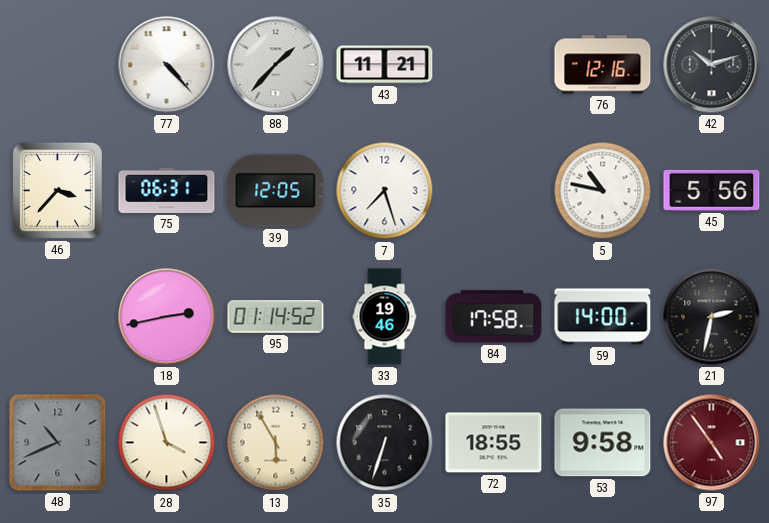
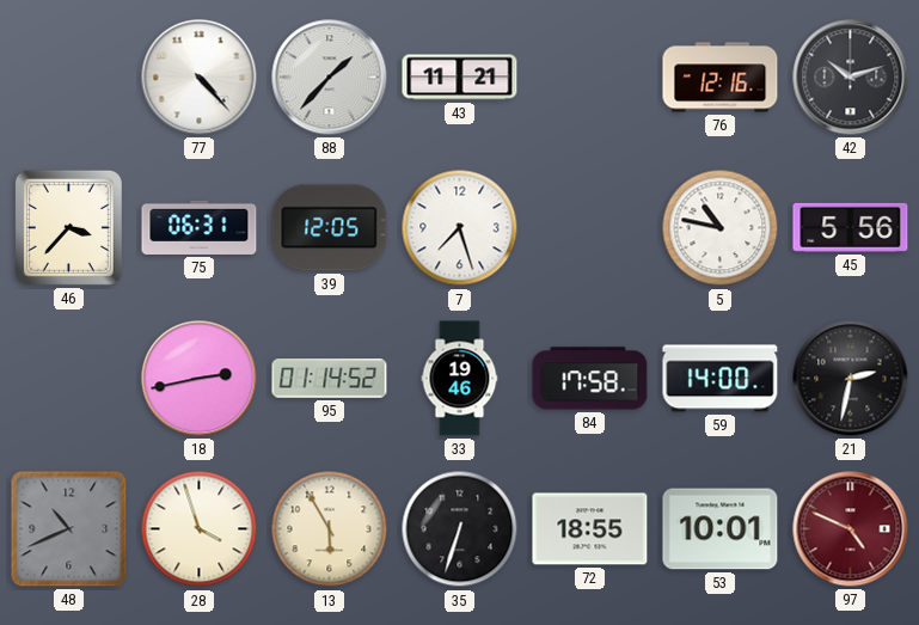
53: 9:58 -> 10:01
97: 4:54 -> 4:49
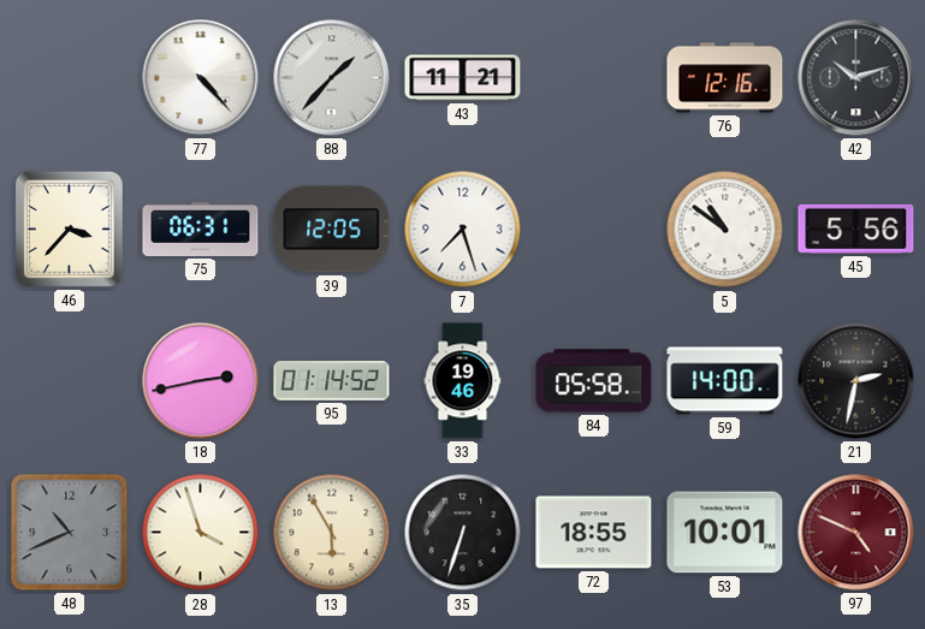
5: 10:47 -> 10:51
84: 17:58 -> 05:58
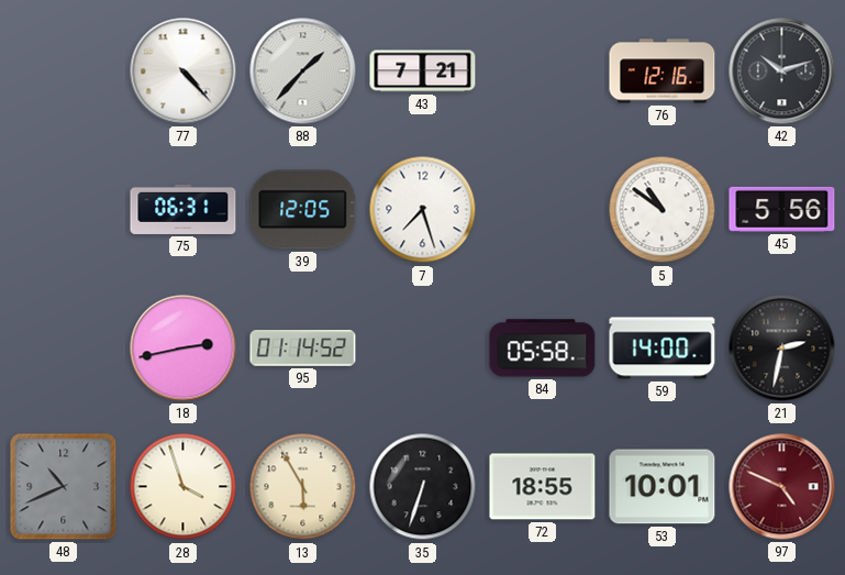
43: 11:21 -> 7:21
46: 3:37 -> none
33: 19:46 -> none
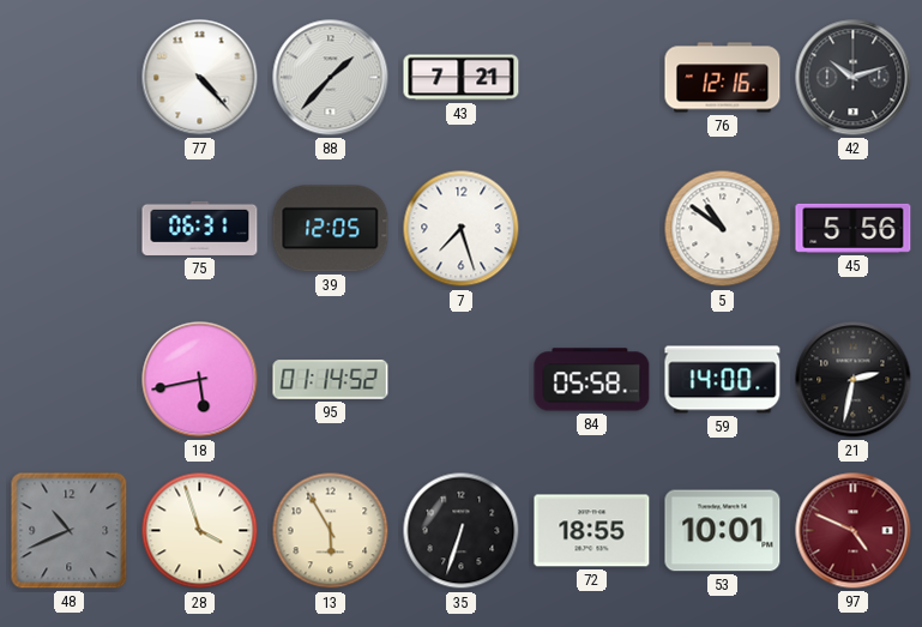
18: 2:43 -> 5:43
